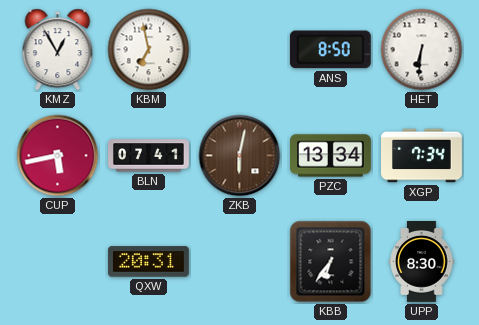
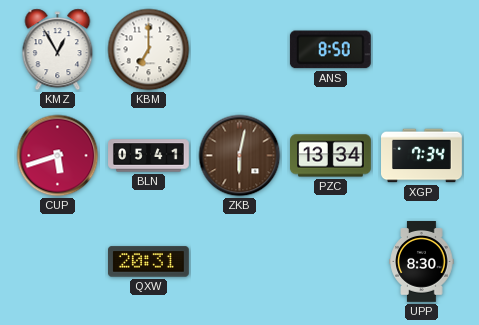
KBM: 6:58 -> 7:00
HET: 6:31 -> none
CUP: 5:43 -> 5:42
BLN: 07:41 -> 05:41
KBB: 6:36 -> none
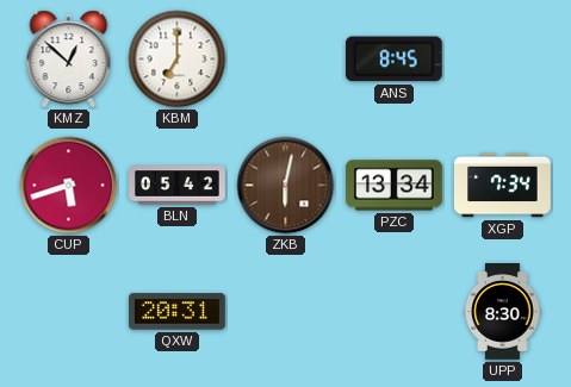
KMZ: 12:55 -> 12:52
ANS: 8:50 -> 8:45
BLN: 05:41 -> 05:42
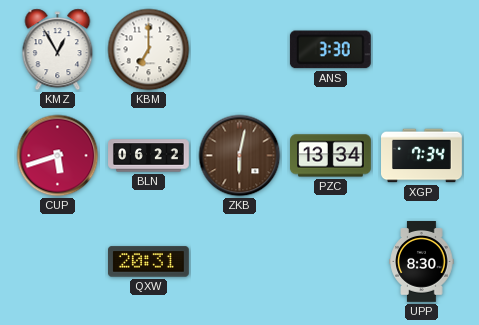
KMZ: 12:52 -> 12:55
ANS: 8:45 -> 3:30
BLN: 05:42 -> 06:22
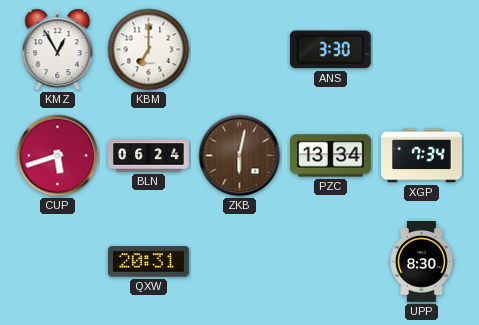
BLN: 06:22 -> 06:24
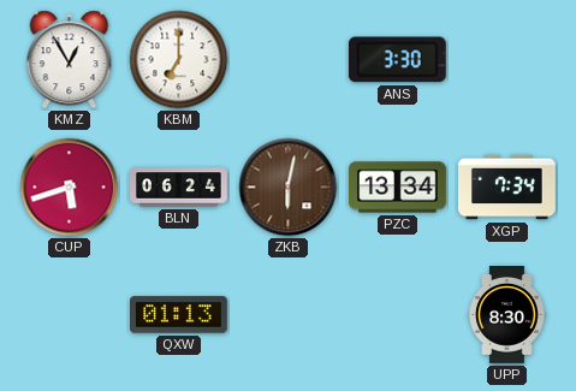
QXW: 20:31 -> 01:13
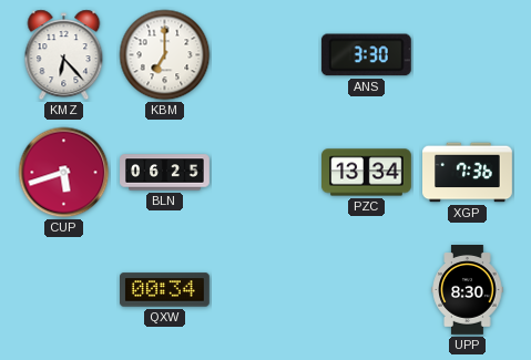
KMZ: 12:55 -> 6:23
BLN: 06:24 -> 06:25
ZKB: 6:02 -> none
XGP: 7:34 -> 7:36
QXW: 01:13 -> 00:34
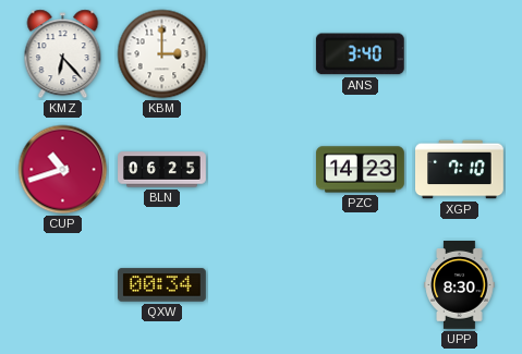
KBM: 7:00 -> 3:00
ANS: 3:30 -> 3:40
CUP: 5:42 -> 10:42
PZC: 13:34 -> 14:23
XGP: 7:36 -> 7:10
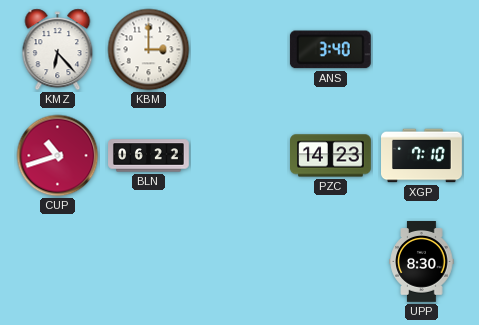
BLN: 06:25 -> 06:22
QXW: 00:34 -> none
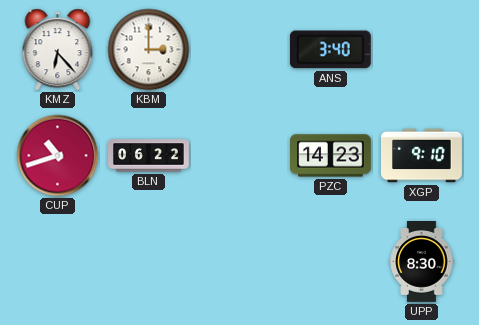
XGP: 7:10 -> 9:10
